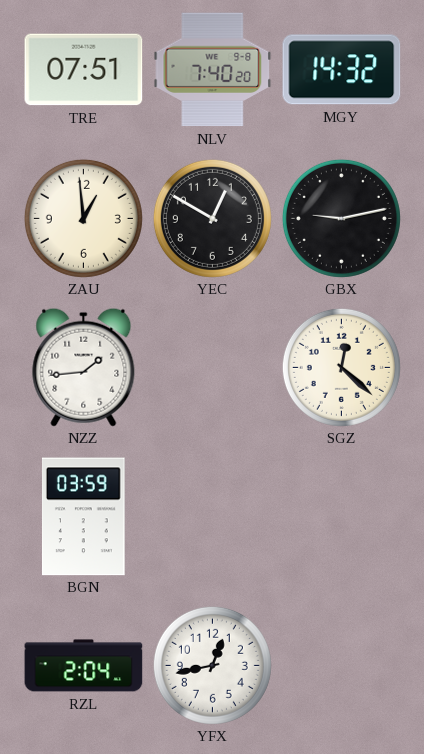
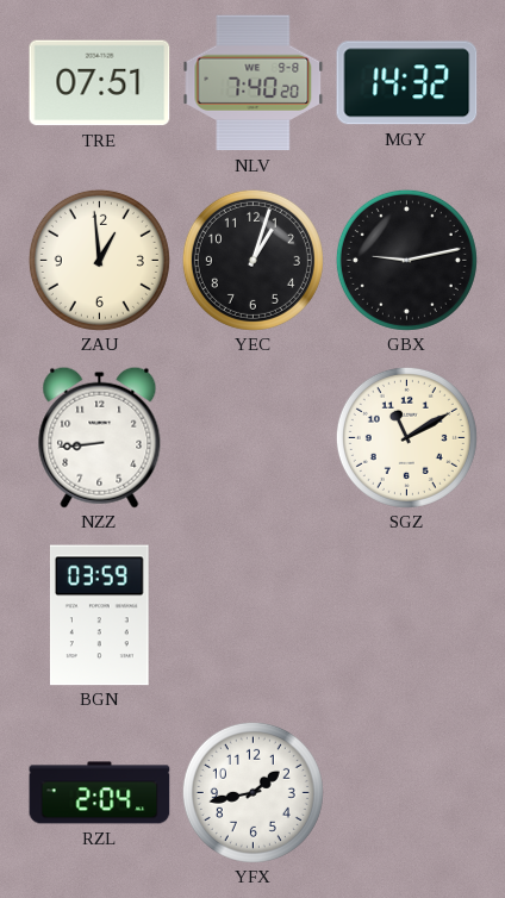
YEC: 12:50 -> 1:03
NZZ: 1:44 -> 8:44
SGZ: 12:22 -> 11:10
YFX: 12:43 -> 1:43
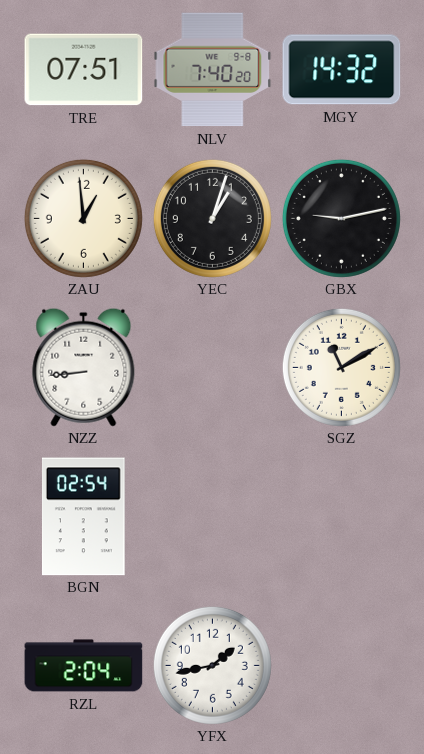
BGN: 03:59 -> 02:54
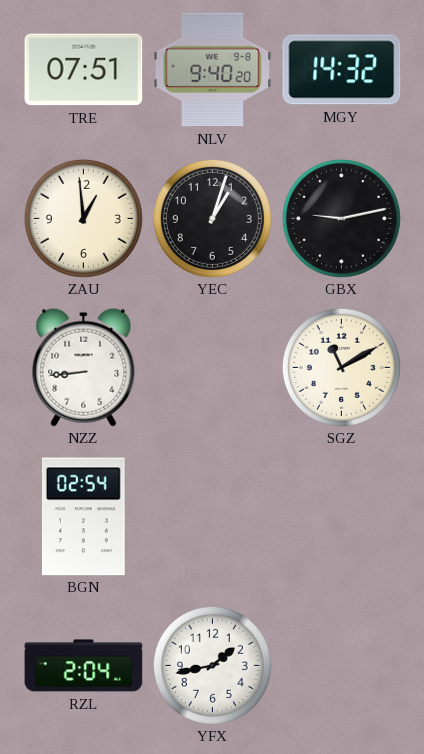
NLV: 7:40 -> 9:40
